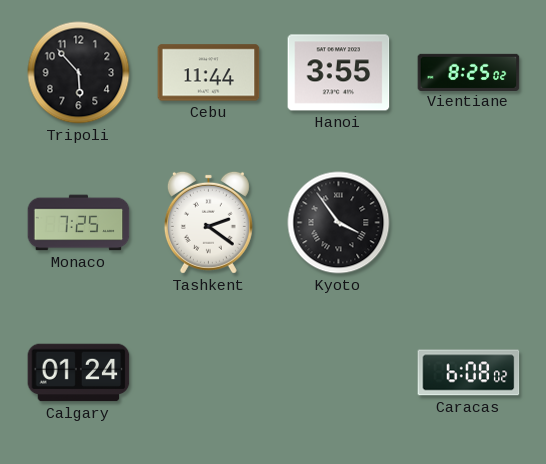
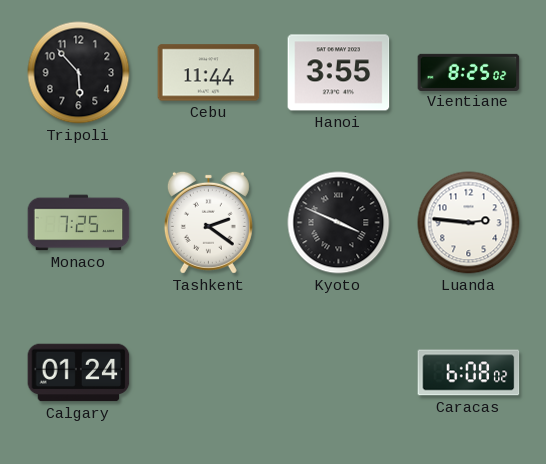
Kyoto: 3:54 -> 3:49
Luanda: none -> 2:46
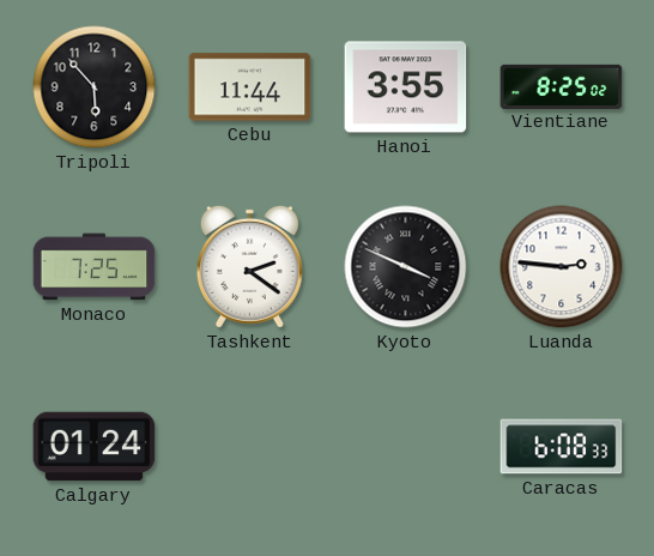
Caracas: 6:08:02 -> 6:08:33
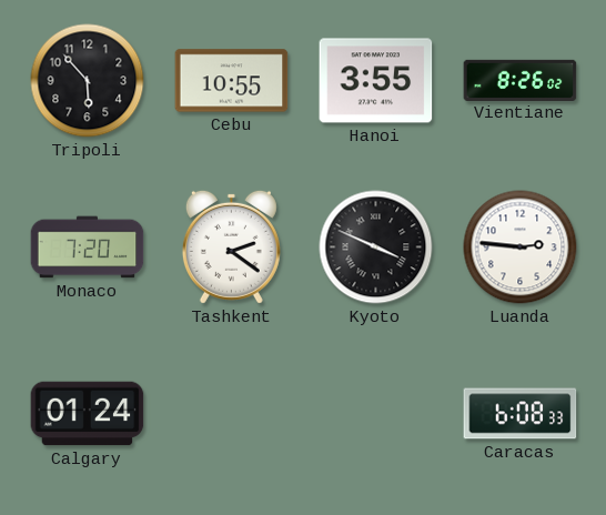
Cebu: 11:44 -> 10:55
Vientiane: 8:25 -> 8:26
Monaco: 7:25 -> 7:20
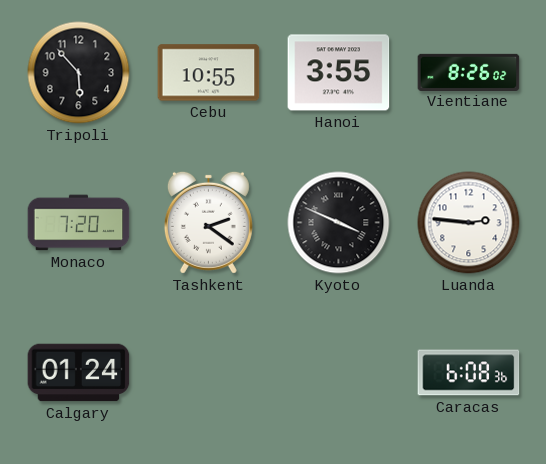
Caracas: 6:08:33 -> 6:08:36
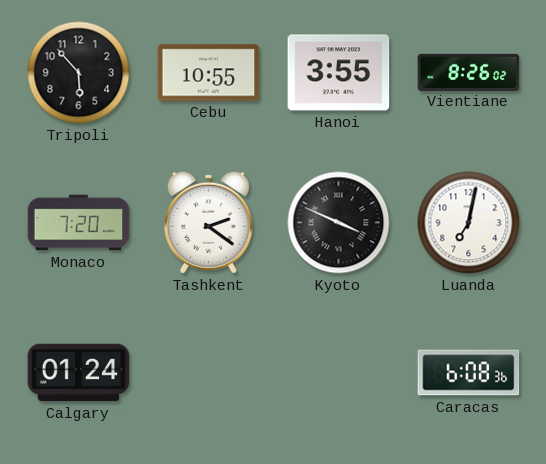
Luanda: 2:46 -> 7:02
